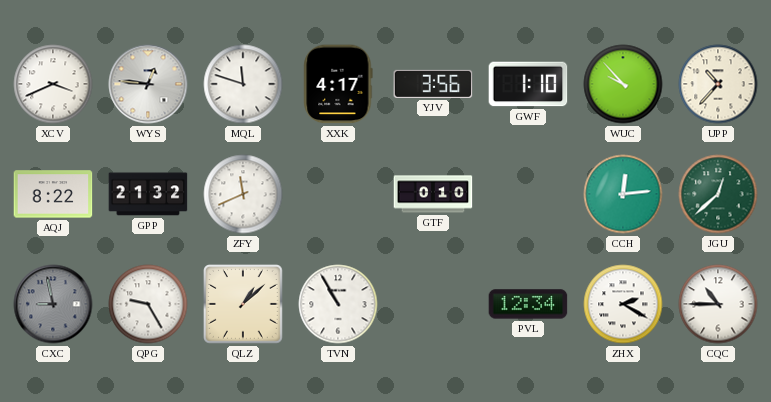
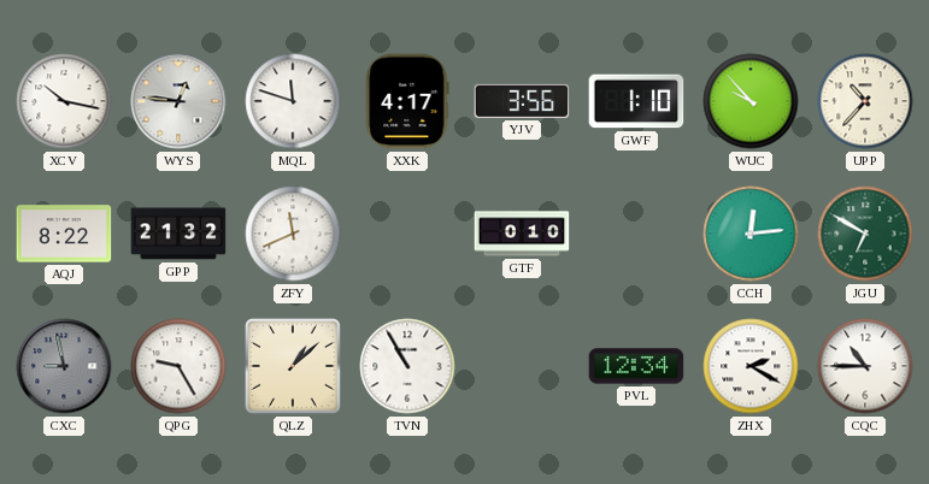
XCV: 3:41 -> 10:17
JGU: 12:38 -> 6:50
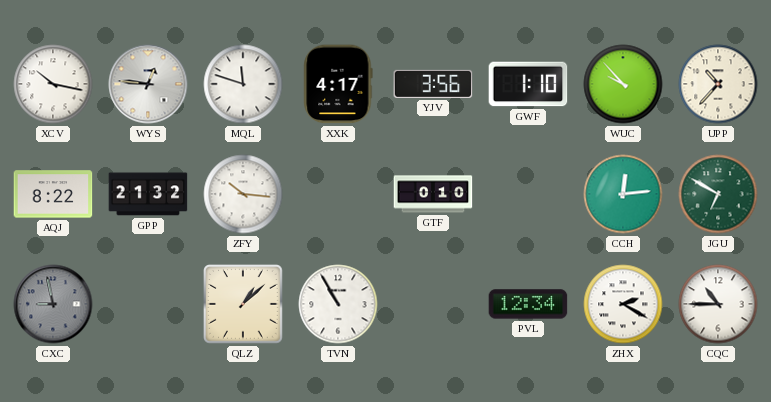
ZFY: 11:41 -> 10:16
QPG: 9:25 -> none
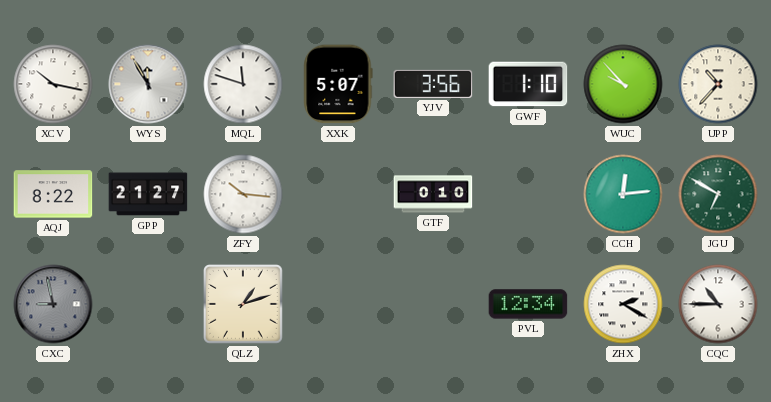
WYS: 12:46 -> 11:55
XXK: 4:17 -> 5:07
GPP: 21:32 -> 21:27
QLZ: 1:08 -> 1:12
TVN: 10:55 -> none
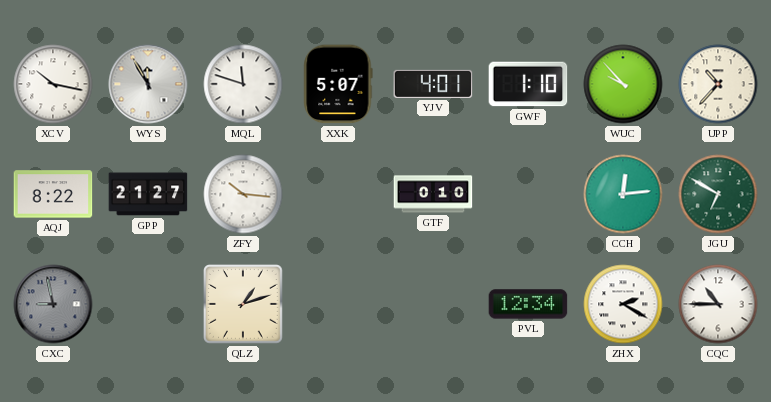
YJV: 3:56 -> 4:01
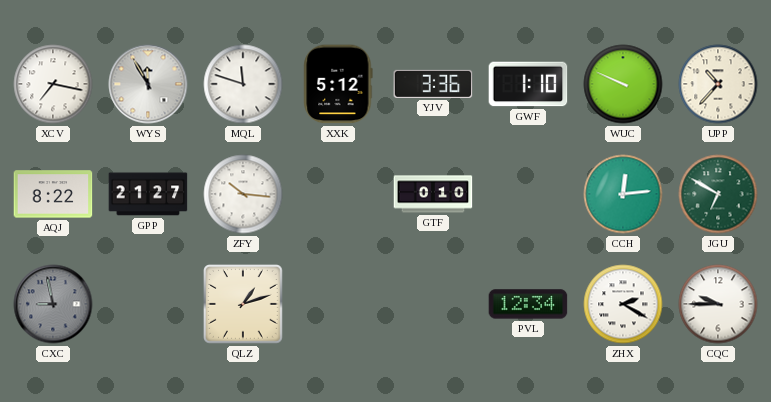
XCV: 10:17 -> 7:17
XXK: 5:07 -> 5:12
YJV: 4:01 -> 3:36
WUC: 9:53 -> 9:49
CQC: 10:45 -> 9:45
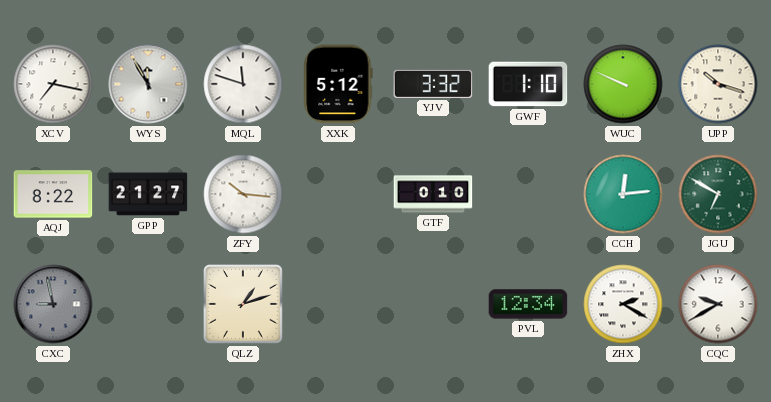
YJV: 3:36 -> 3:32
UPP: 10:37 -> 10:18
CQC: 9:45 -> 9:40
